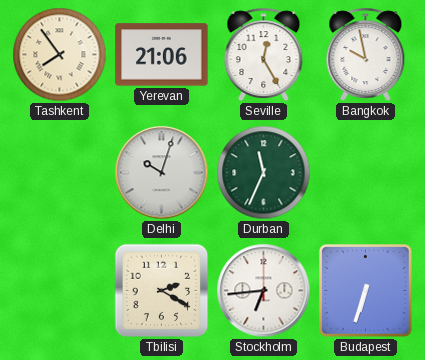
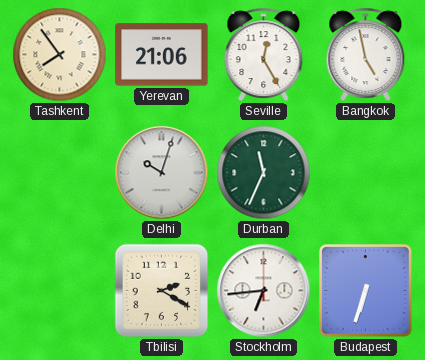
Bangkok: 9:58 -> 4:58
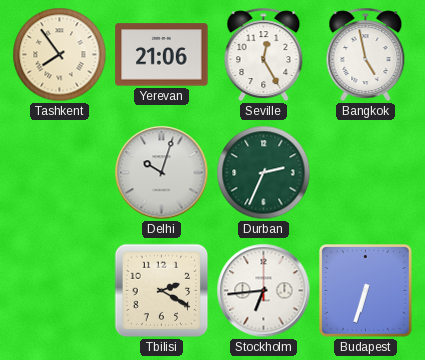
Durban: 11:34 -> 2:34
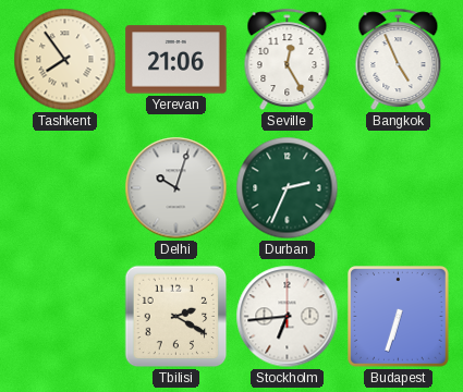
Bangkok: 4:58 -> 4:56
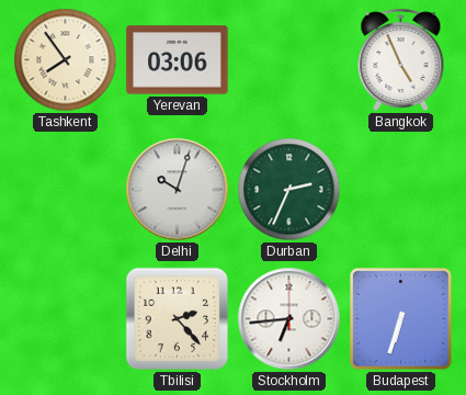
Yerevan: 21:06 -> 03:06
Seville: 12:25 -> none
Tbilisi: 2:20 -> 2:23
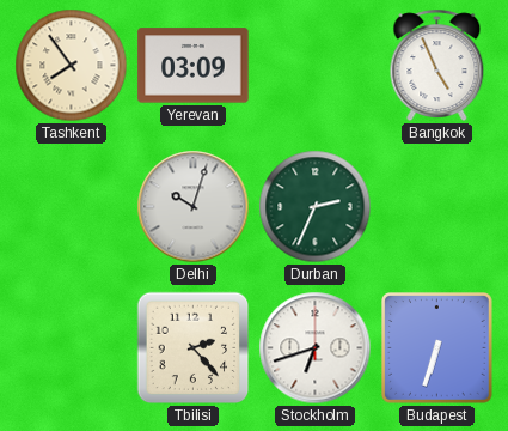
Yerevan: 03:06 -> 03:09
Stockholm: 6:44 -> 6:42
